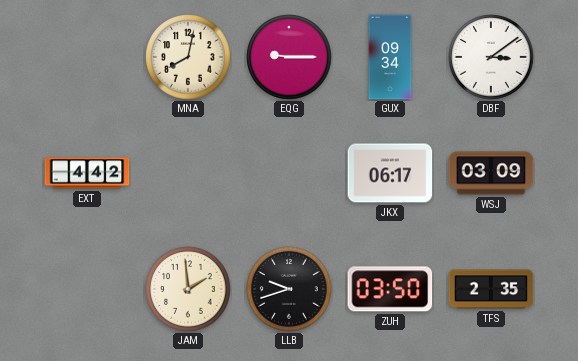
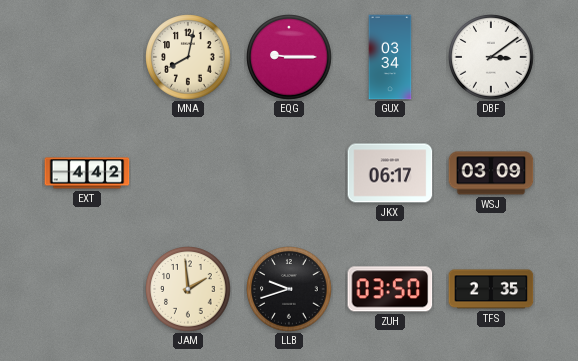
GUX: 09:34 -> 03:34
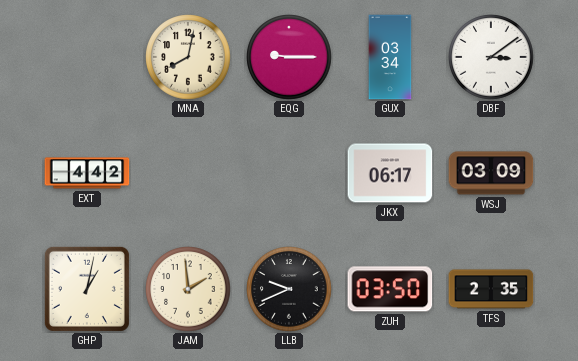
GHP: none -> 1:02
LLB: 9:42 -> 9:41
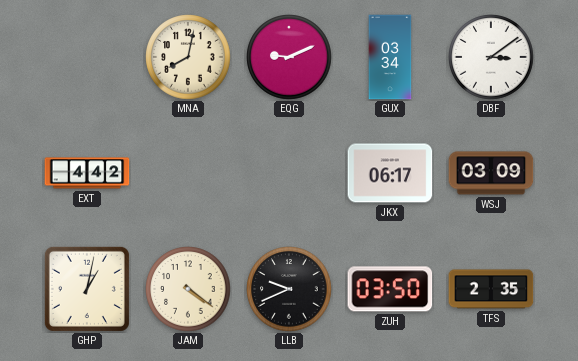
EQG: 9:15 -> 9:11
JAM: 1:59 -> 4:21
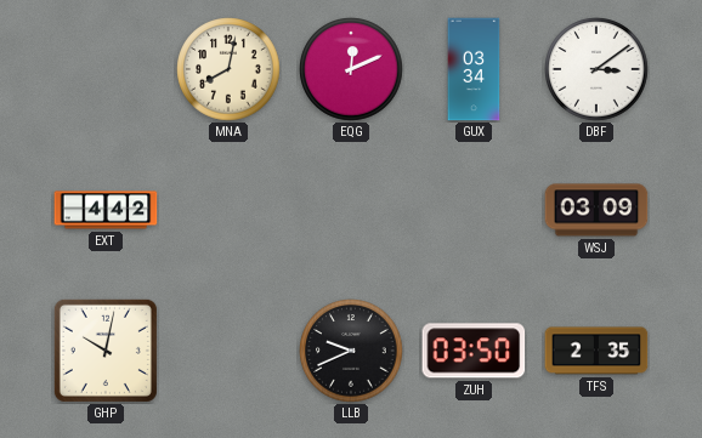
EQG: 9:11 -> 12:11
JKX: 06:17 -> none
GHP: 1:02 -> 10:02
JAM: 4:21 -> none
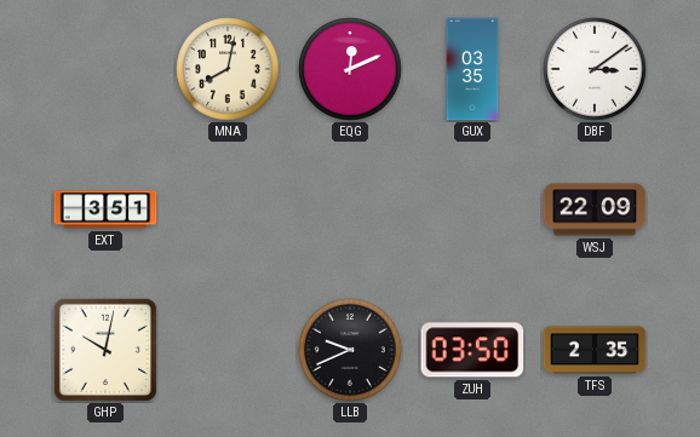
GUX: 03:34 -> 03:35
EXT: 4:42 -> 3:51
WSJ: 03:09 -> 22:09
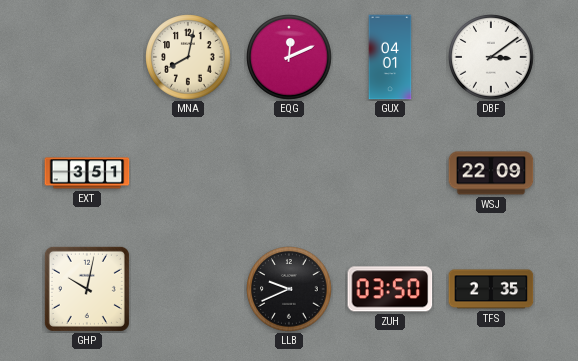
GUX: 03:35 -> 04:01
